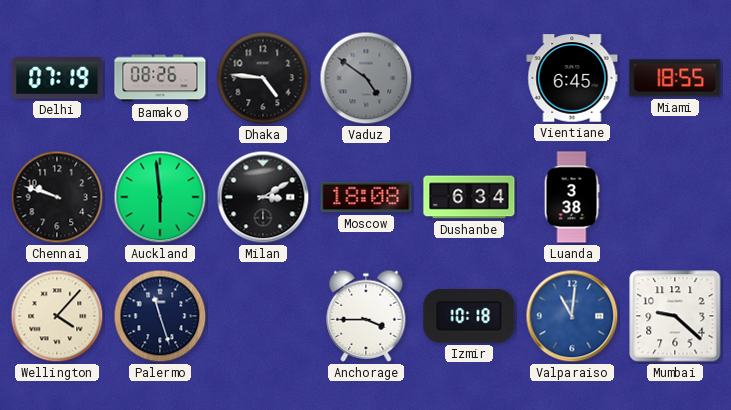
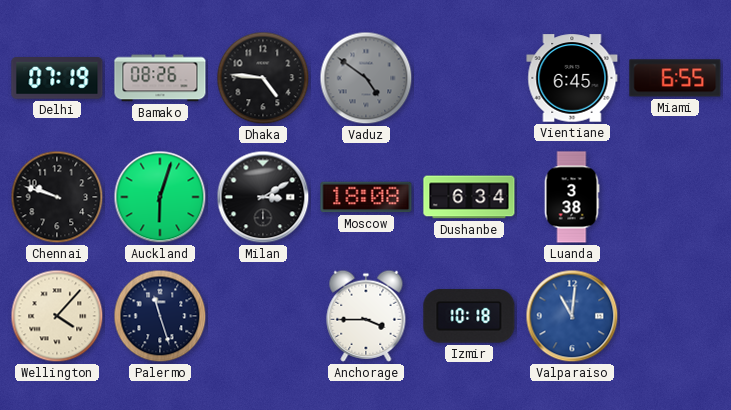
Miami: 18:55 -> 6:55
Auckland: 5:59 -> 6:03
Mumbai: 9:22 -> none
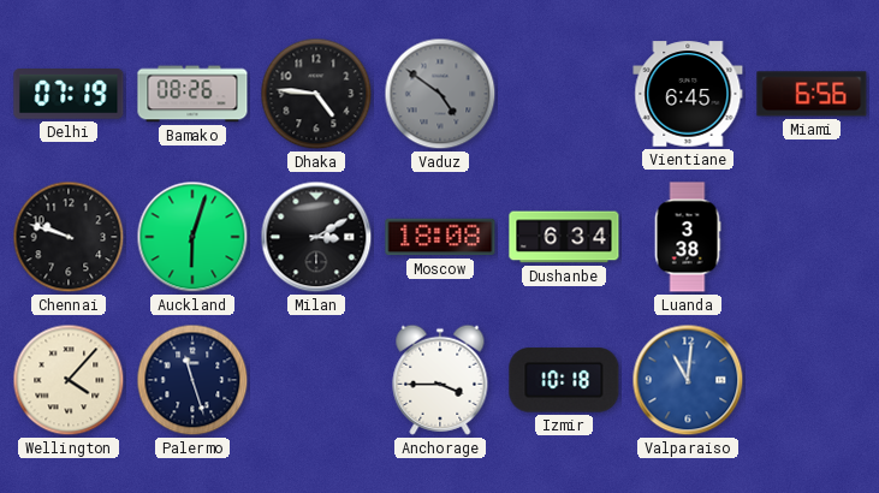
Miami: 6:55 -> 6:56
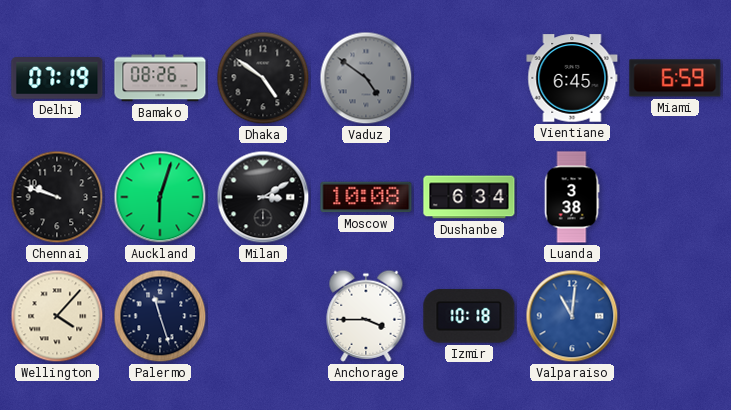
Dhaka: 4:46 -> 4:51
Miami: 6:56 -> 6:59
Moscow: 18:08 -> 10:08
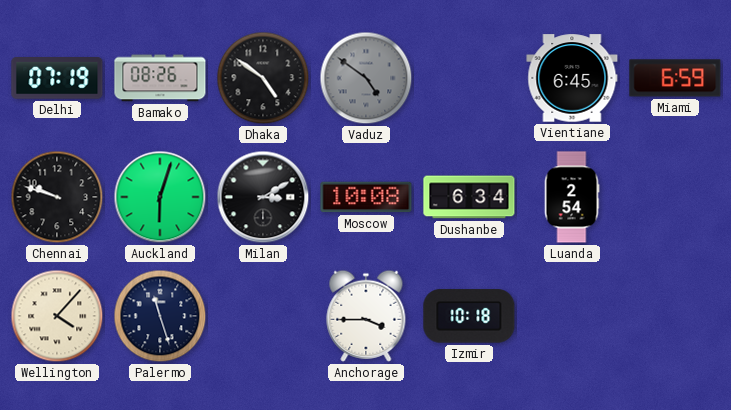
Luanda: 3:38 -> 2:54
Valparaiso: 11:01 -> none
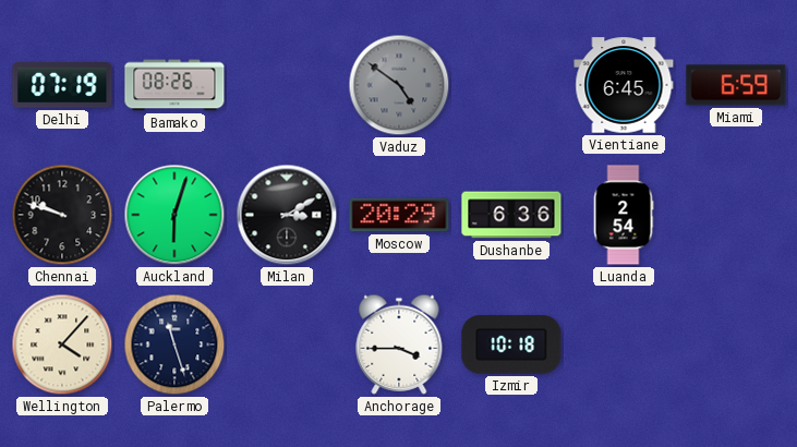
Dhaka: 4:51 -> none
Moscow: 10:08 -> 20:29
Dushanbe: 6:34 -> 6:36
